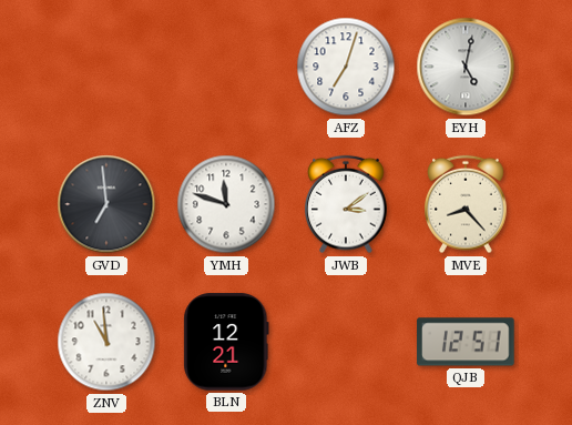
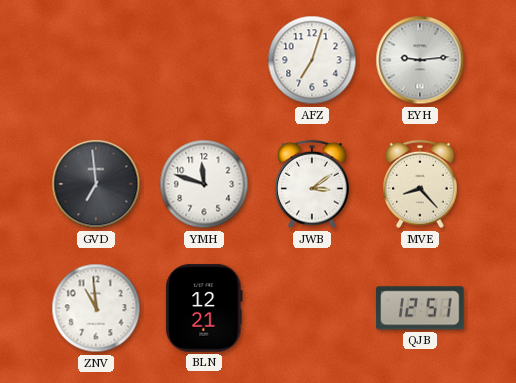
EYH: 5:02 -> 9:14
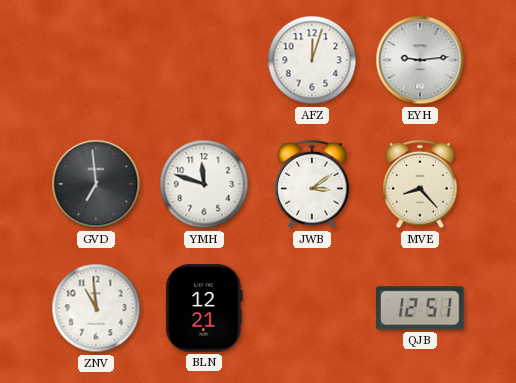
AFZ: 7:03 -> 12:03
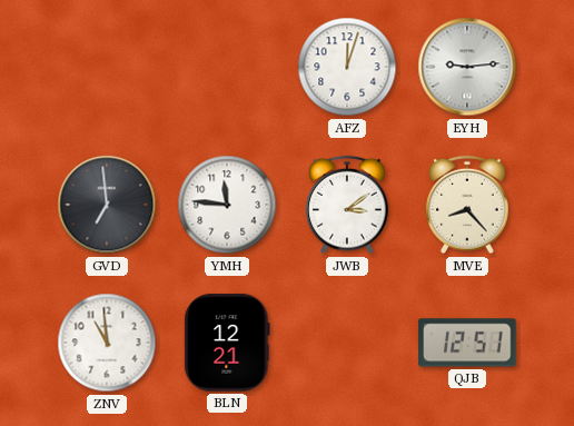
YMH: 11:48 -> 11:46
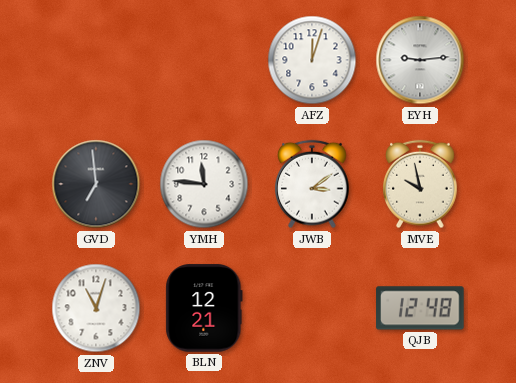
MVE: 8:23 -> 9:58
ZNV: 10:59 -> 11:03
QJB: 12:51 -> 12:48
